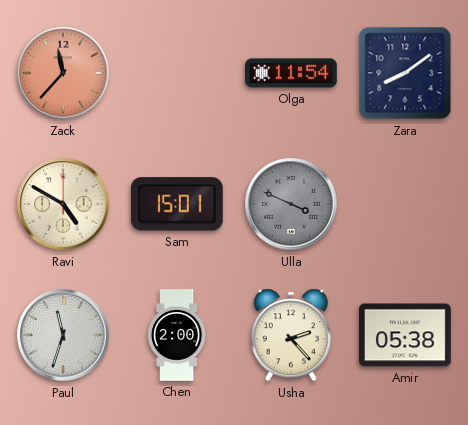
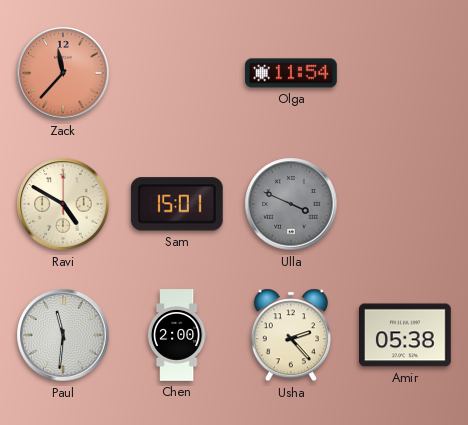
Zara: 8:09 -> none
Paul: 11:33 -> 11:31
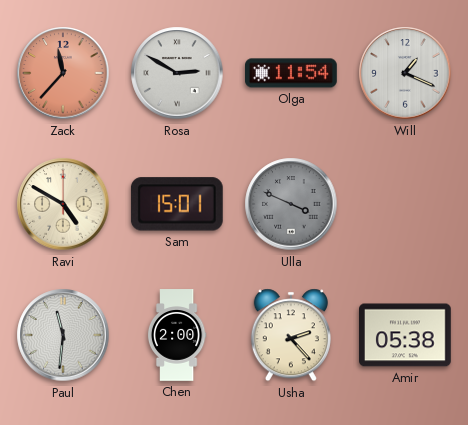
Rosa: none -> 2:50
Will: none -> 1:19
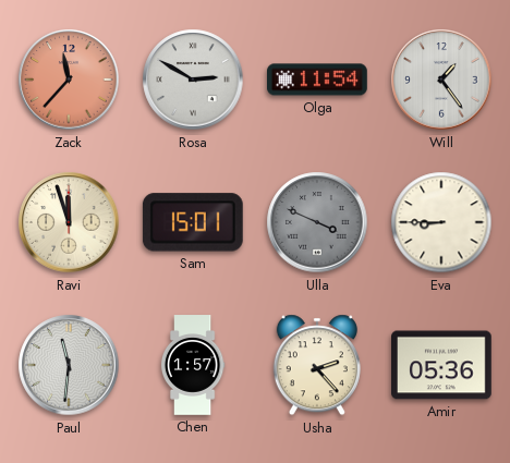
Will: 1:19 -> 1:24
Ravi: 4:50 -> 11:57
Eva: none -> 8:45
Chen: 2:00 -> 1:57
Amir: 05:38 -> 05:36
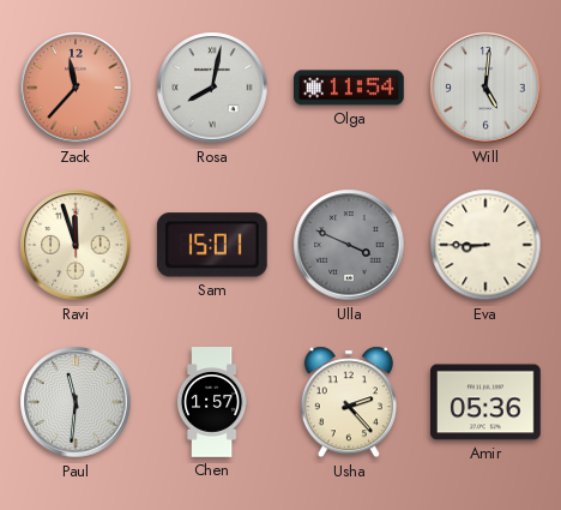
Rosa: 2:50 -> 8:02
Will: 1:24 -> 5:01
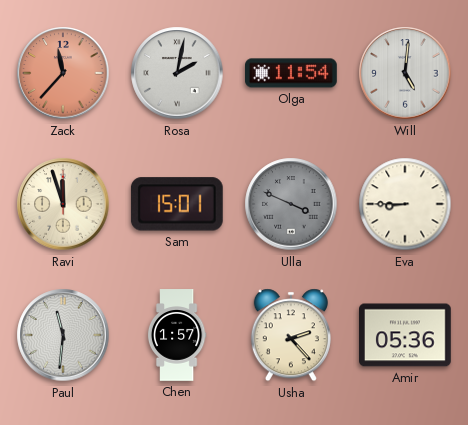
Rosa: 8:02 -> 2:02
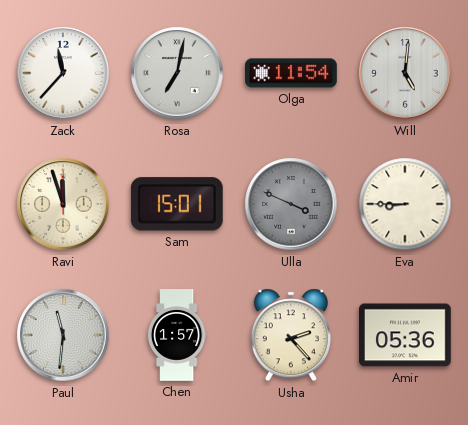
Zack dial: salmon -> white
Rosa: 2:02 -> 7:02
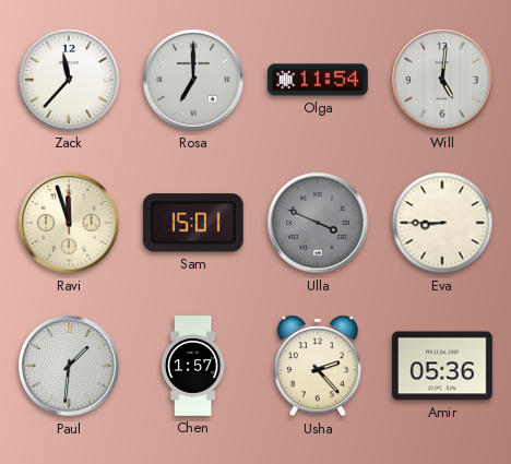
Rosa: 7:02 -> 7:00
Paul: 11:31 -> 1:31
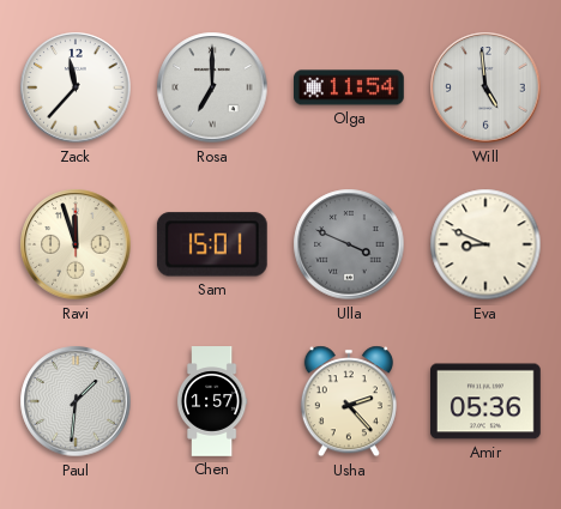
Will: 5:01 -> 4:59
Eva: 8:45 -> 8:49
